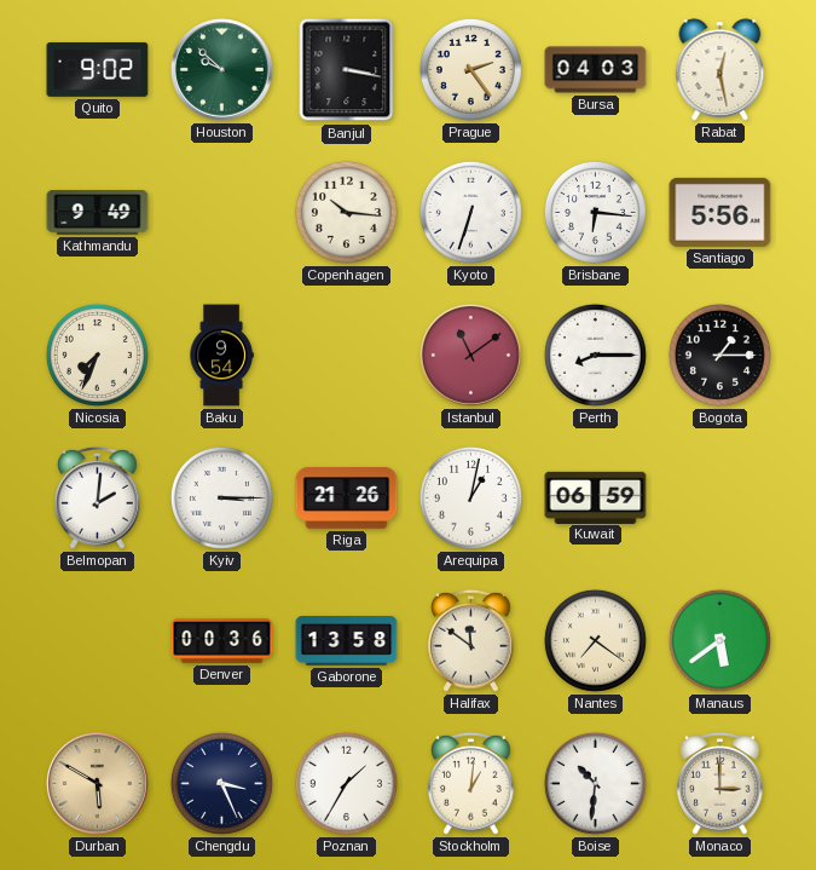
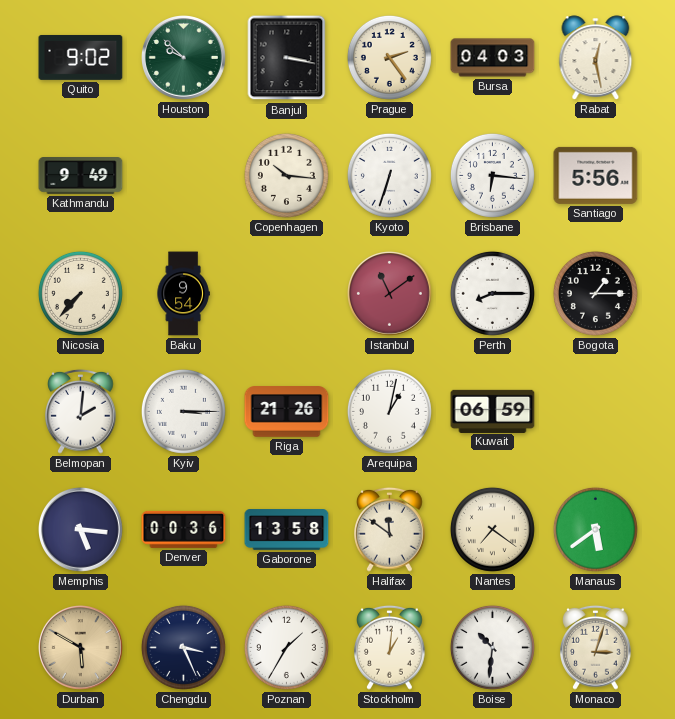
Nicosia: 7:34 -> 7:37
Memphis: none -> 5:16
Monaco: 3:00 -> 3:03
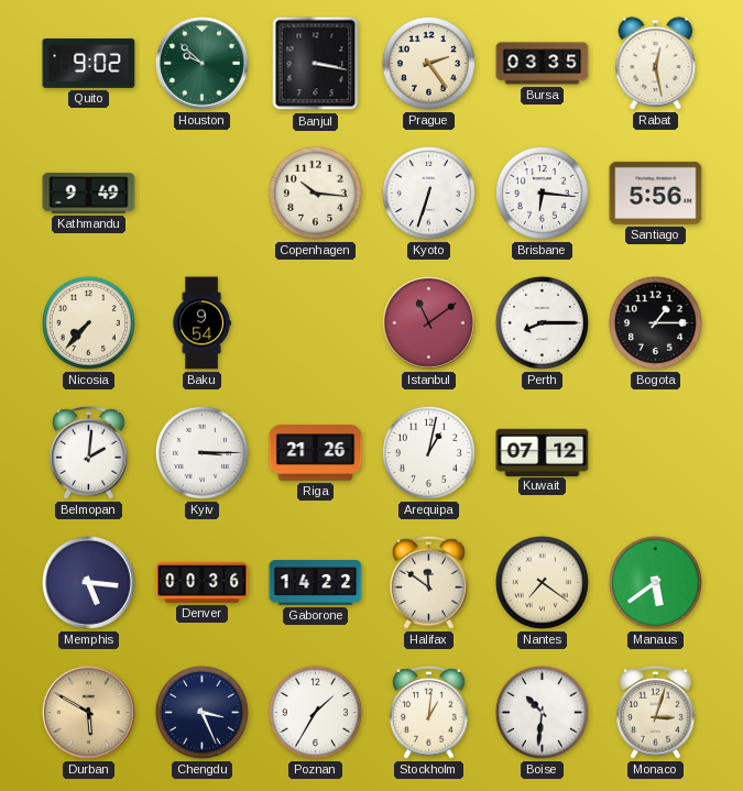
Bursa: 04:03 -> 03:35
Kuwait: 06:59 -> 07:12
Gaborone: 13:58 -> 14:22
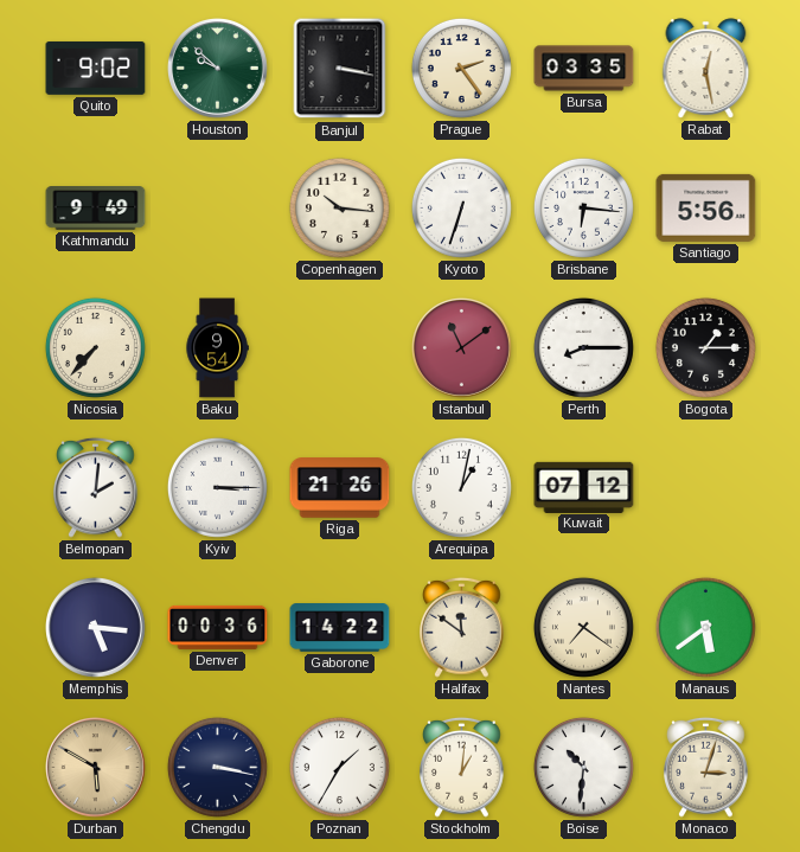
Chengdu: 3:26 -> 3:17
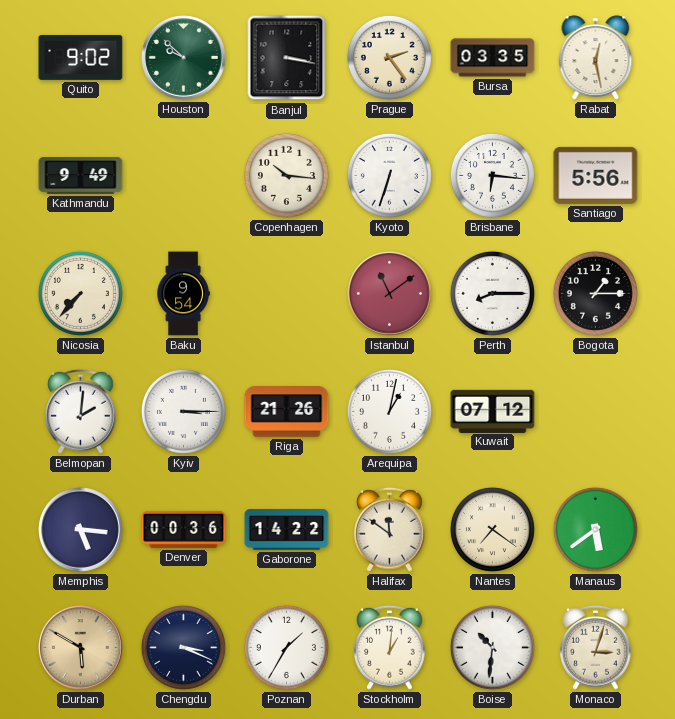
Chengdu: 3:17 -> 3:19
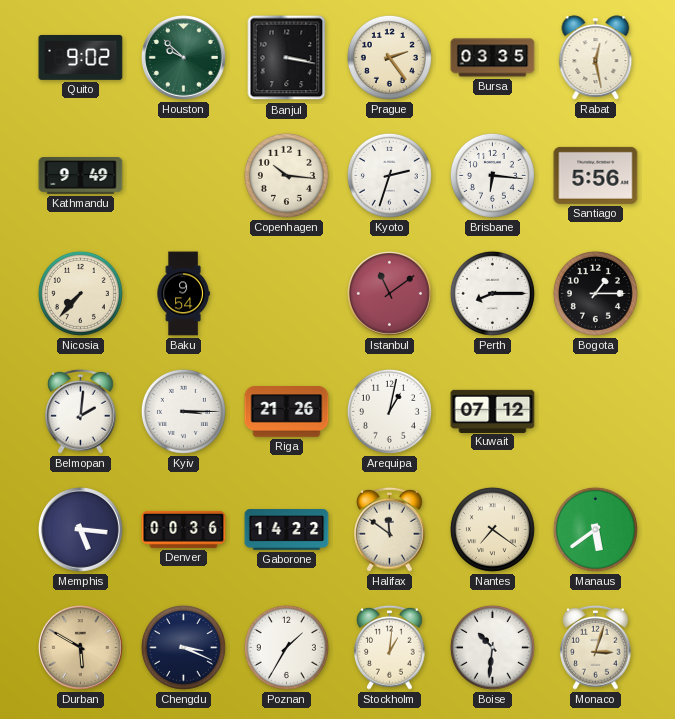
Kyoto: 6:33 -> 2:33
